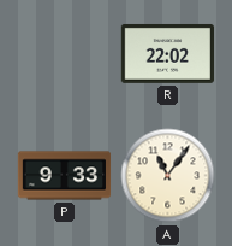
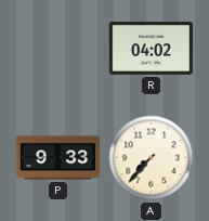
R: 22:02 -> 04:02
A: 11:06 -> 7:37
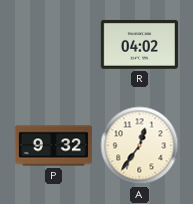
P: 9:33 -> 9:32
A: 7:37 -> 12:36
